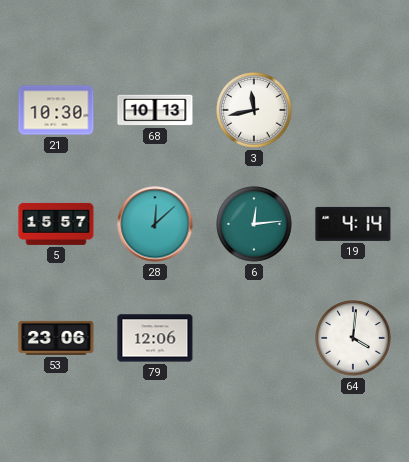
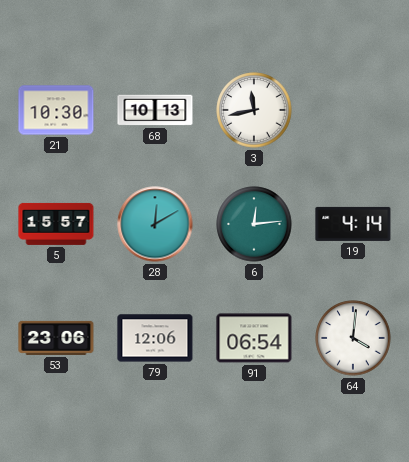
28: 12:08 -> 12:10
91: none -> 06:54
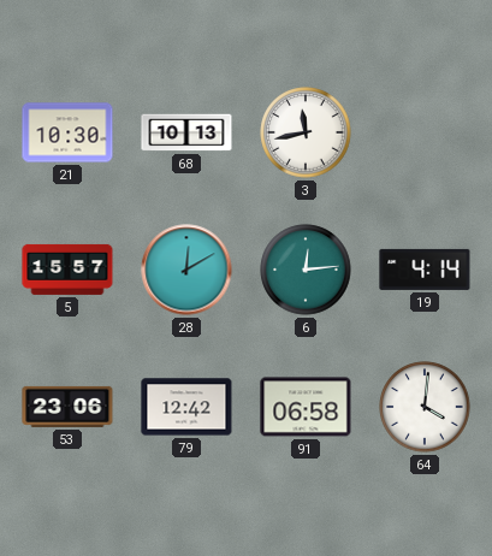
79: 12:06 -> 12:42
91: 06:54 -> 06:58
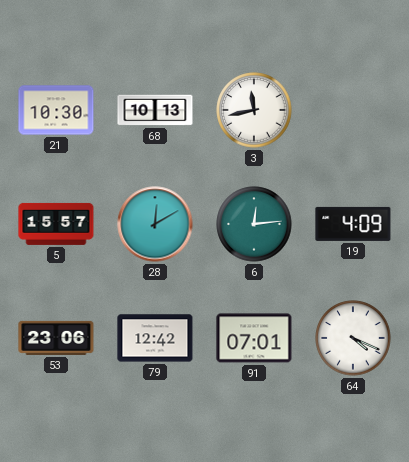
19: 4:14 -> 4:09
91: 06:58 -> 07:01
64: 4:01 -> 4:19
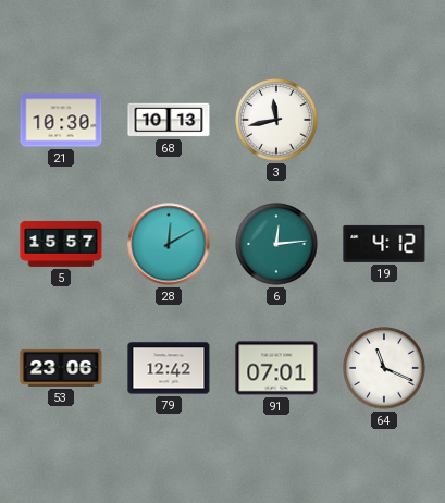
19: 4:09 -> 4:12
64: 4:19 -> 11:19
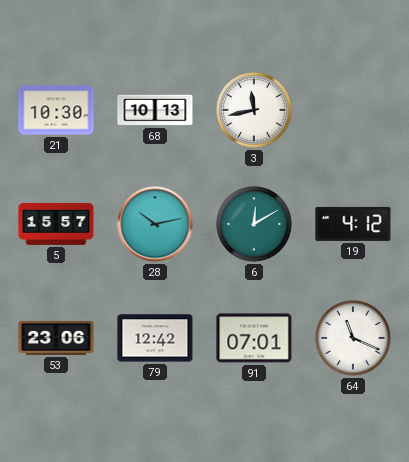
28: 12:10 -> 10:13
6: 12:14 -> 12:10
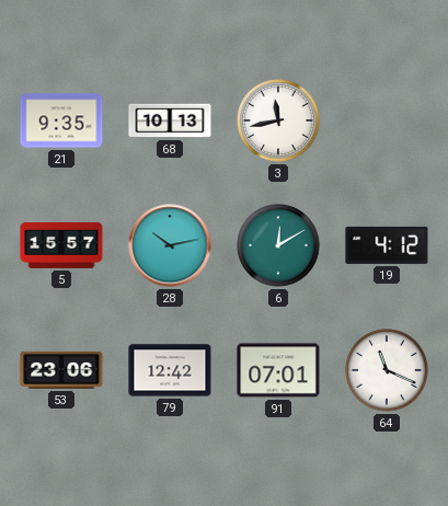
21: 10:30 -> 9:35
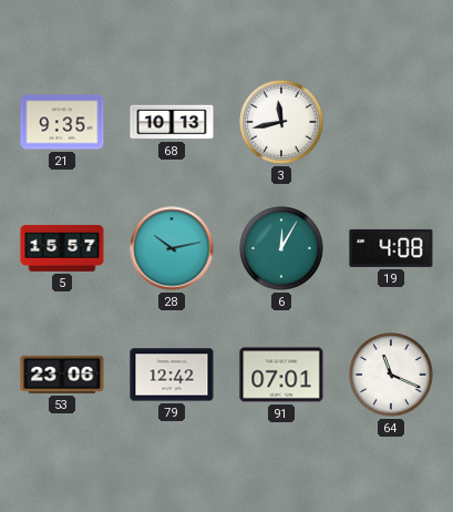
6: 12:10 -> 12:05
19: 4:12 -> 4:08
